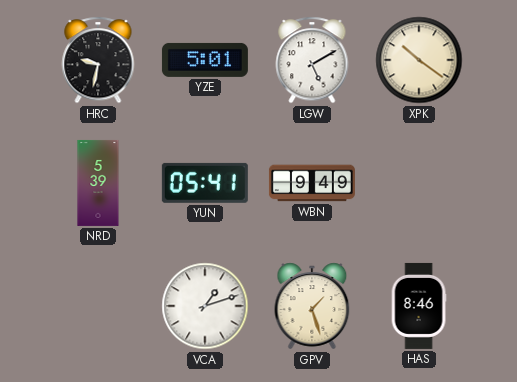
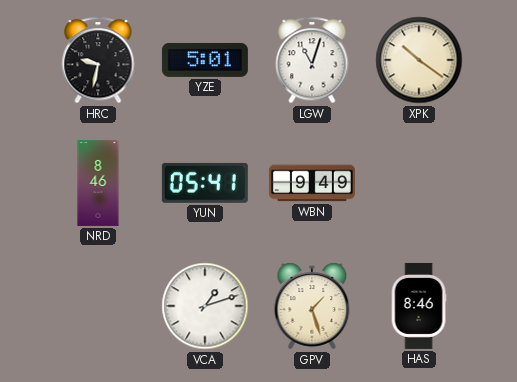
LGW: 5:10 -> 11:03
NRD: 5:39 -> 8:46
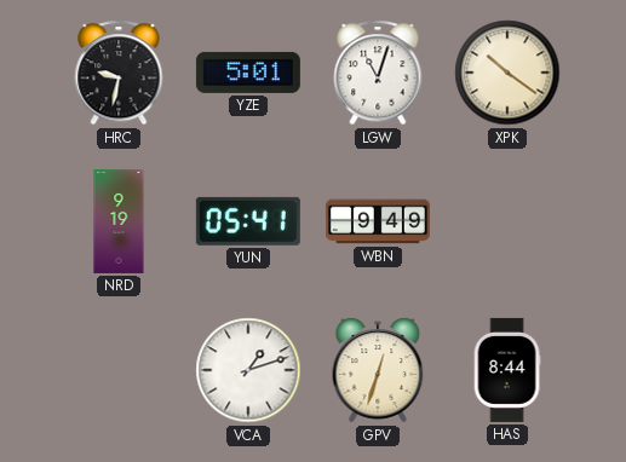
NRD: 8:46 -> 9:19
GPV: 1:27 -> 12:33
HAS: 8:46 -> 8:44
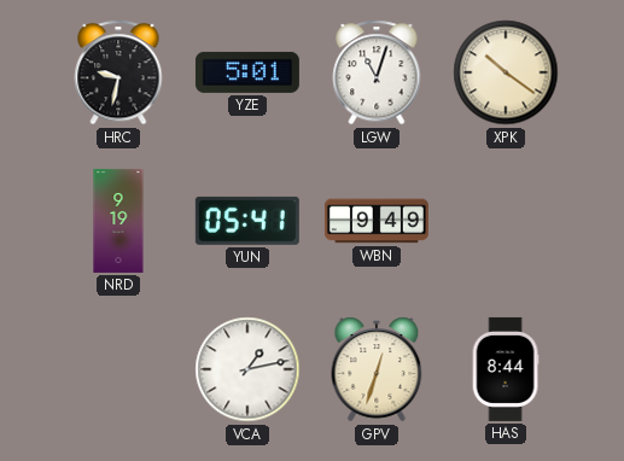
VCA: 1:12 -> 1:13
